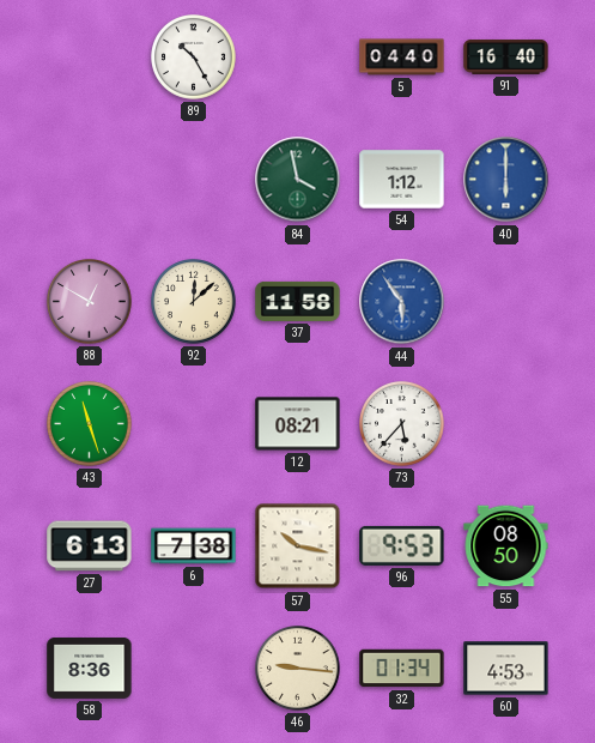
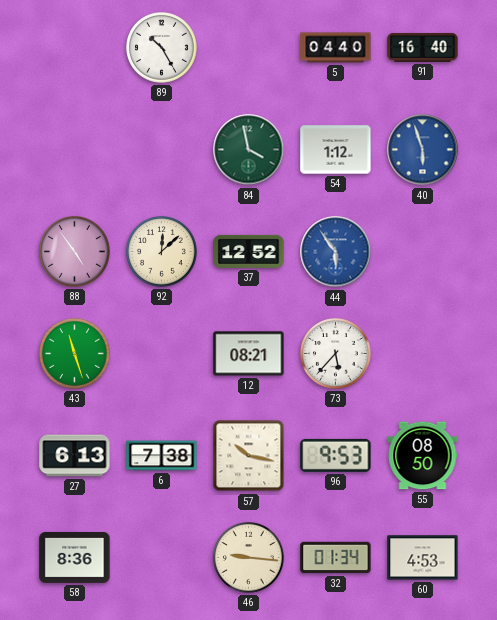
40: 6:00 -> 5:57
88: 12:50 -> 4:54
37: 11:58 -> 12:52
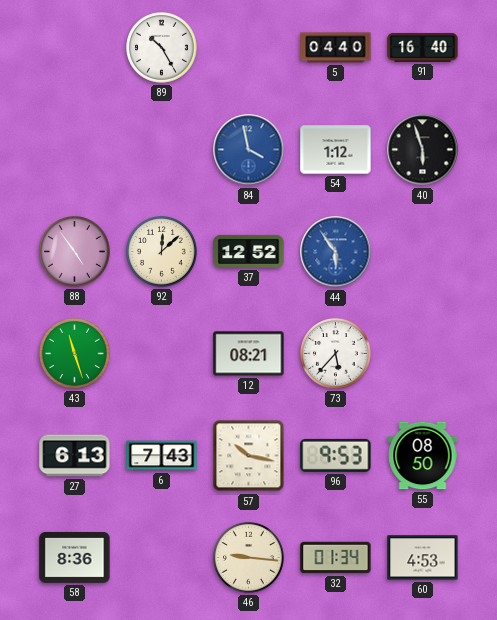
84 dial: green -> blue
40 dial: blue -> black
6: 7:38 -> 7:43
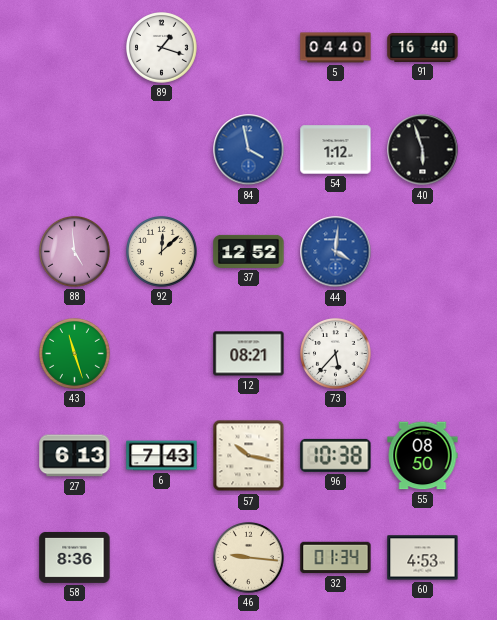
89: 10:25 -> 1:18
88: 4:54 -> 4:59
44: 5:54 -> 4:01
96: 9:53 -> 10:38
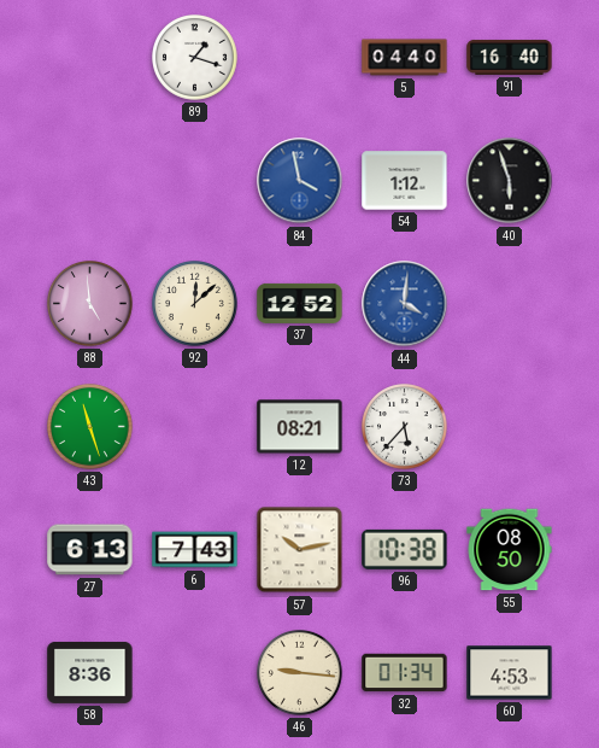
57: 10:17 -> 10:13
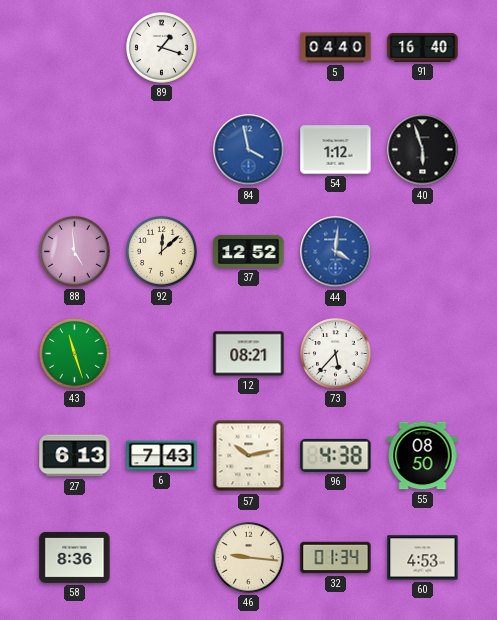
96: 10:38 -> 4:38
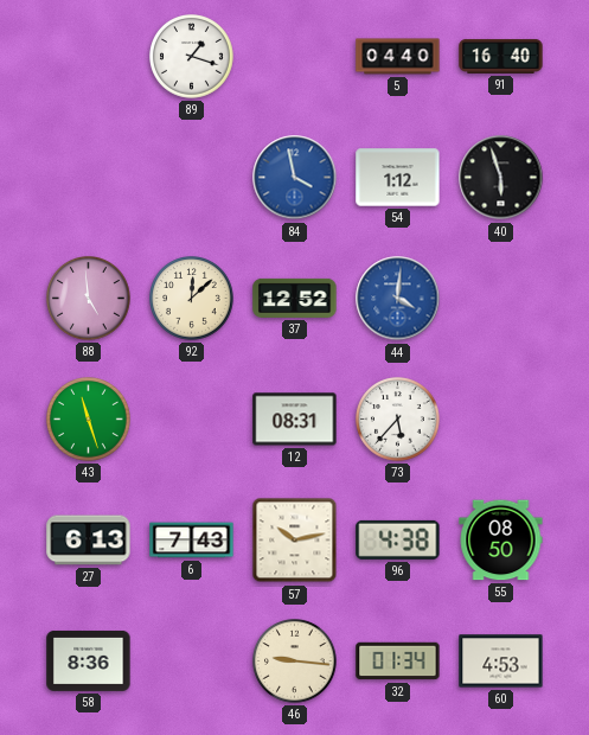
12: 08:21 -> 08:31
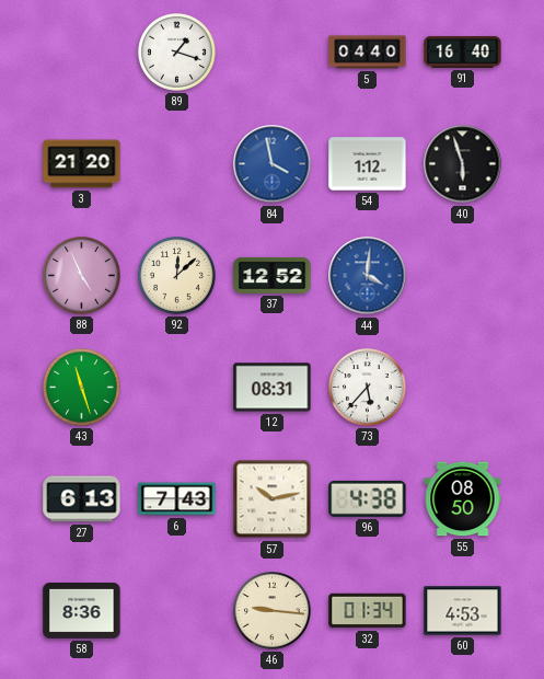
3: none -> 21:20
88: 4:59 -> 4:56
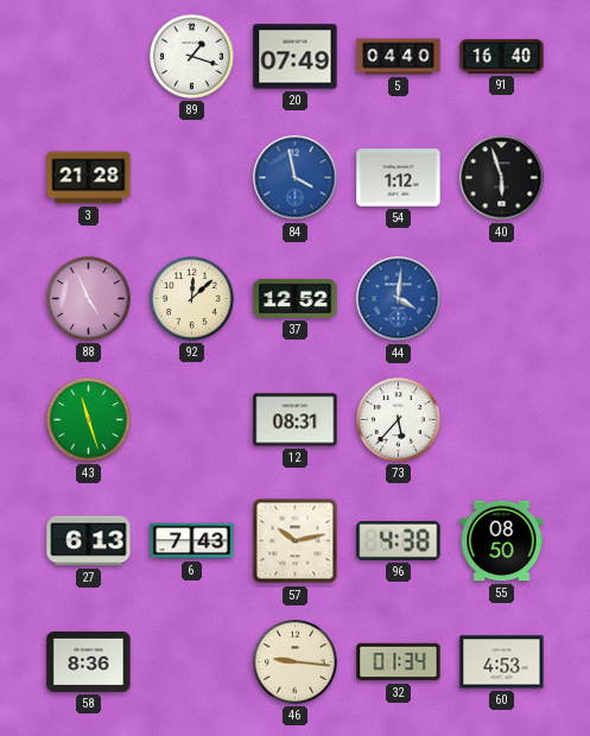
20: none -> 07:49
3: 21:20 -> 21:28
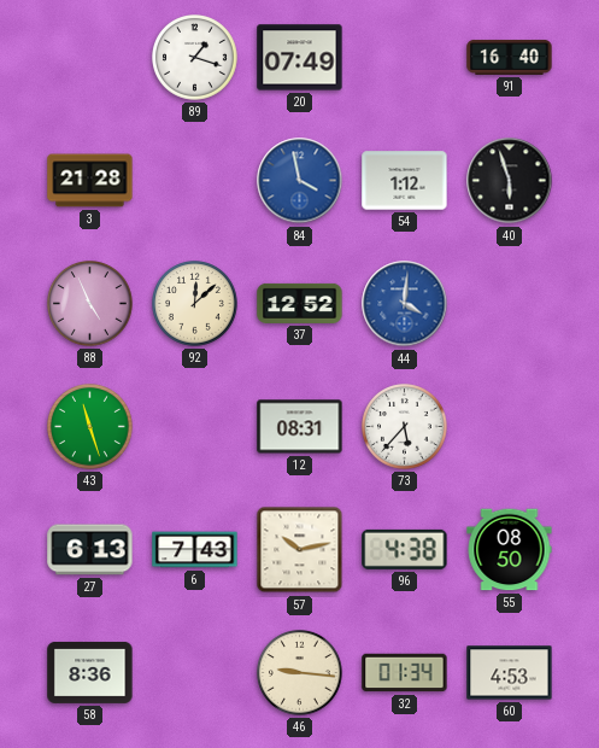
5: 04:40 -> none
